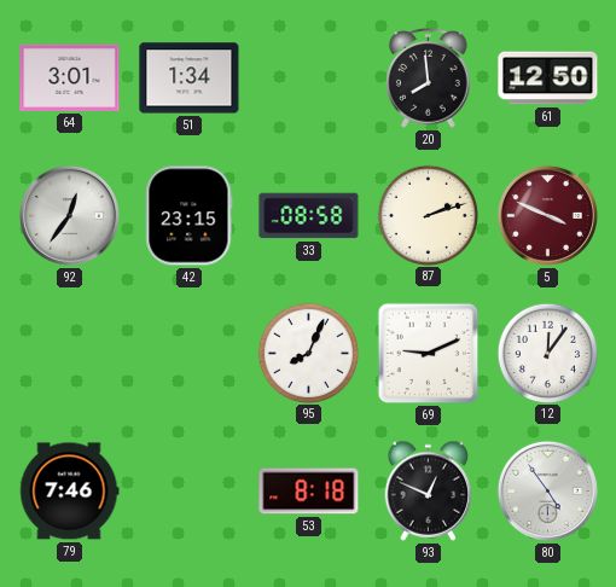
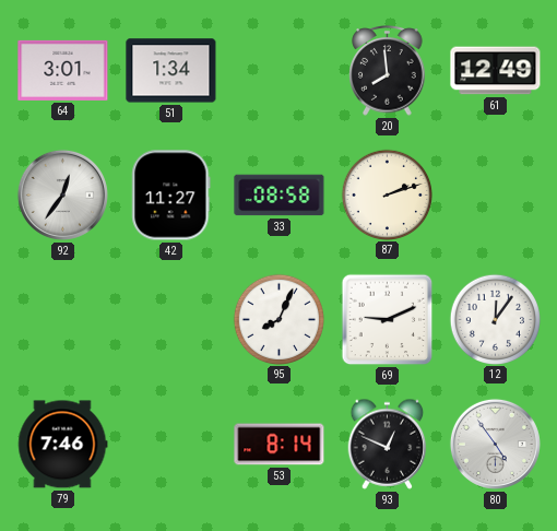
61: 12:50 -> 12:49
42: 23:15 -> 11:27
5: 3:49 -> none
53: 8:18 -> 8:14
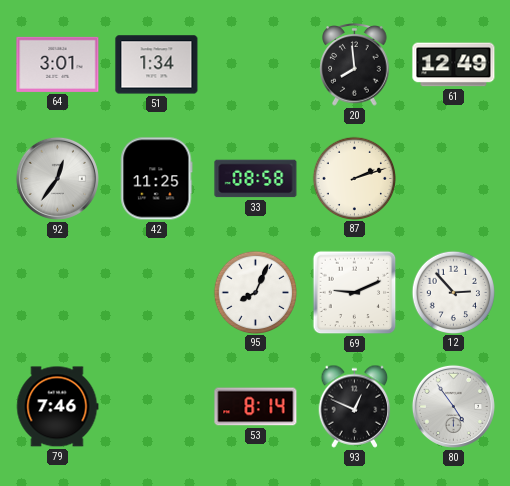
42: 11:27 -> 11:25
12: 12:06 -> 2:53
